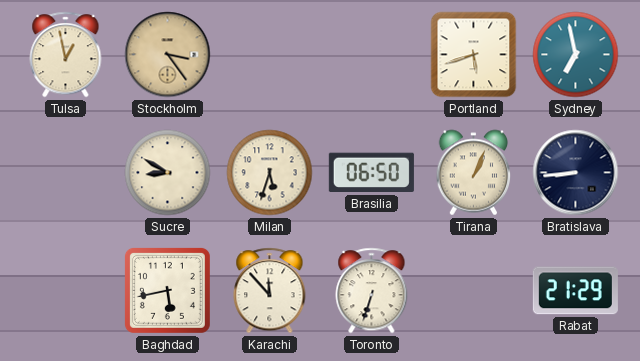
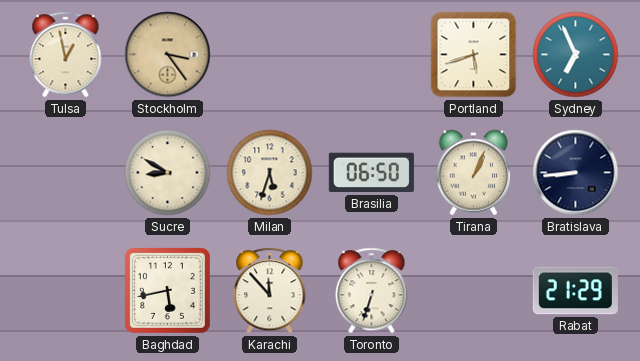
Sydney: 6:58 -> 6:56
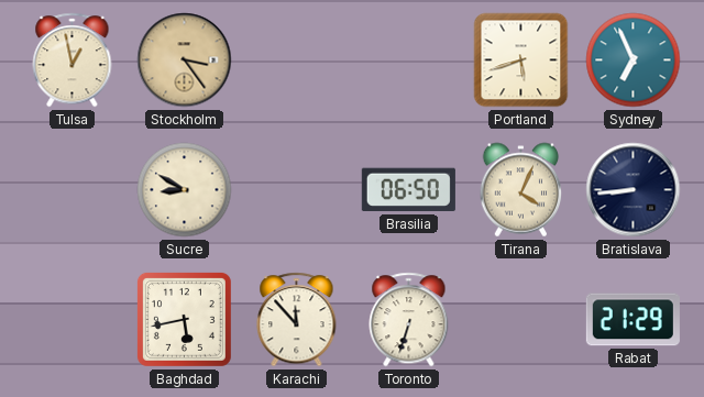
Milan: 5:33 -> none
Tirana: 1:04 -> 4:04
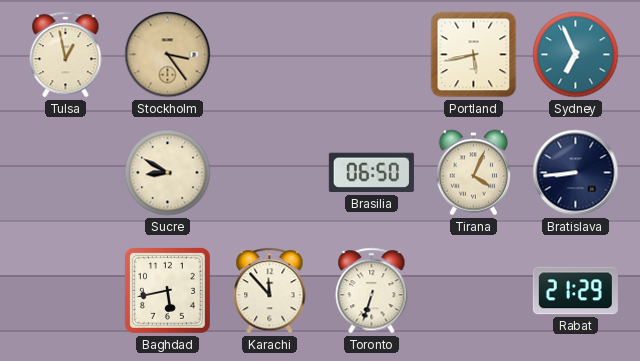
Portland: 5:42 -> 5:43
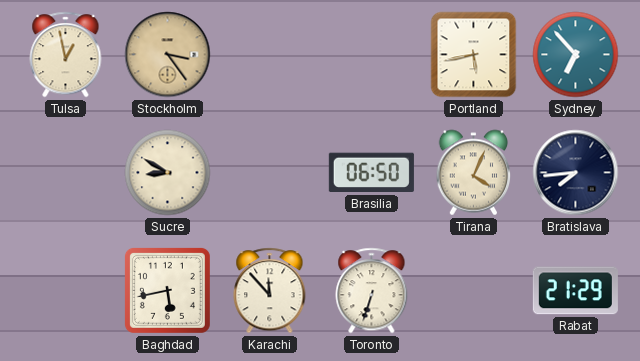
Sydney: 6:56 -> 6:53
Bratislava: 8:44 -> 7:44
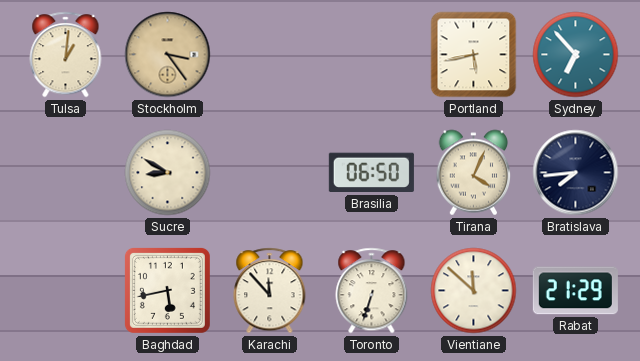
Tulsa: 12:58 -> 1:01
Vientiane: none -> 11:52
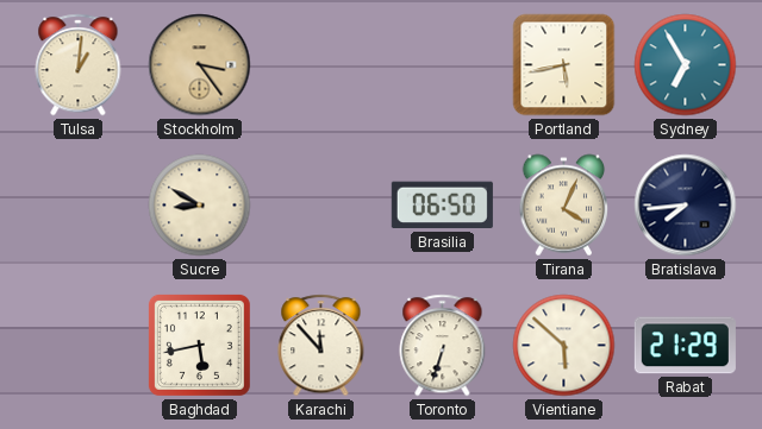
Sydney: 6:53 -> 6:55
Vientiane: 11:52 -> 5:52
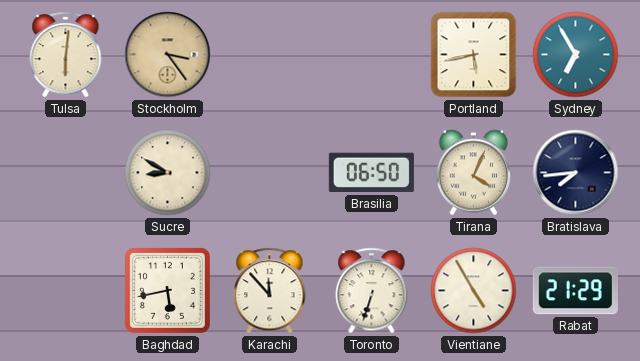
Tulsa: 1:01 -> 6:01
Vientiane: 5:52 -> 4:55
